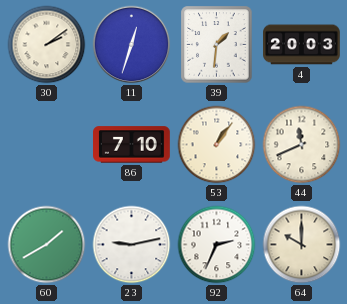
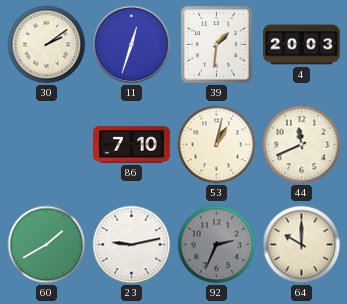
53: 1:06 -> 1:02
92 dial: white -> grey
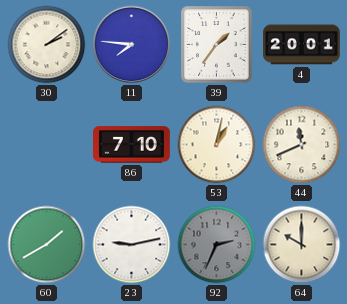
11: 12:33 -> 7:46
39: 1:31 -> 1:36
4: 20:03 -> 20:01
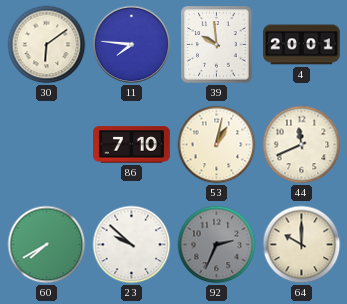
30: 2:09 -> 6:09
39: 1:36 -> 9:59
60: 1:40 -> 7:40
23: 9:13 -> 9:52
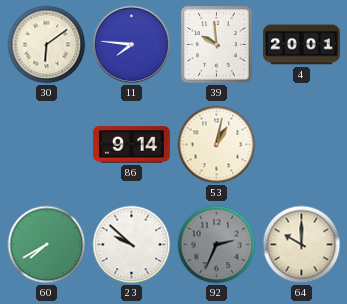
86: 7:10 -> 9:14
44: 11:41 -> none
